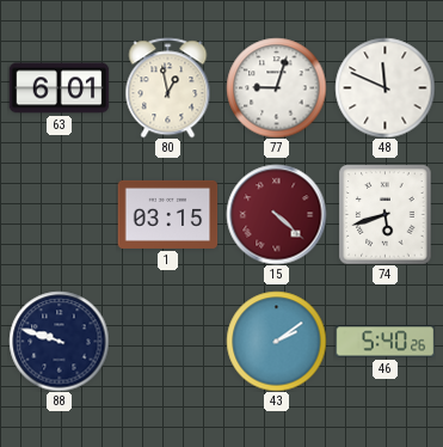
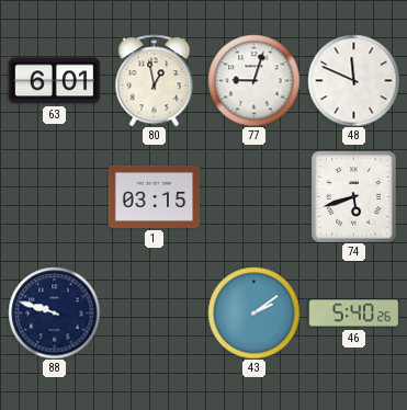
15: 4:22 -> none
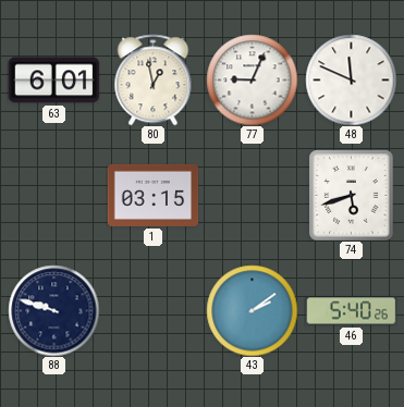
77: 9:03 -> 9:04
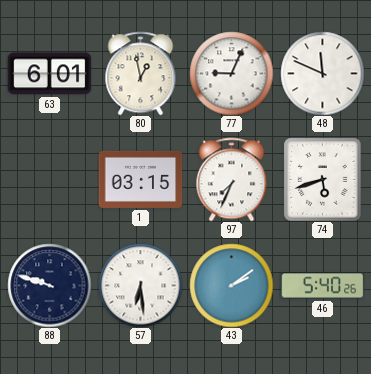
97: none -> 7:34
57: none -> 6:29
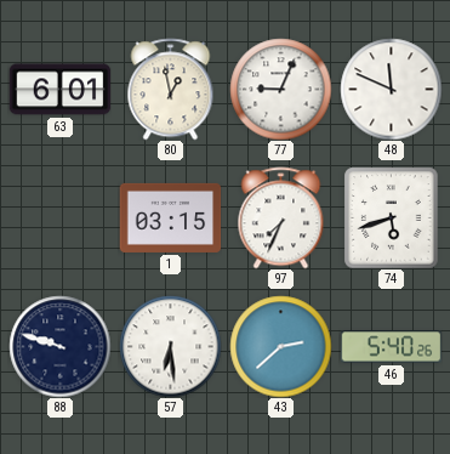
43: 2:09 -> 2:38
